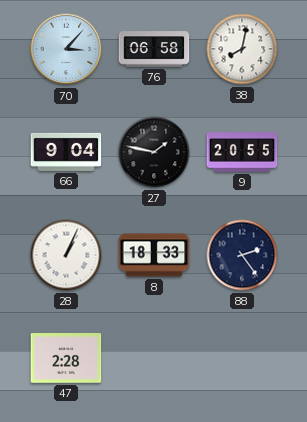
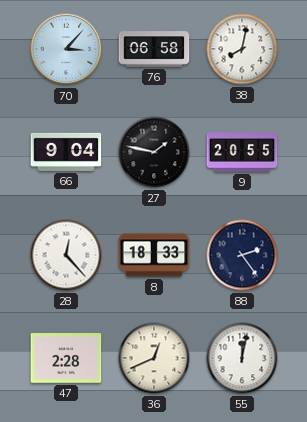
28: 1:04 -> 12:23
36: none -> 12:41
55: none -> 12:02
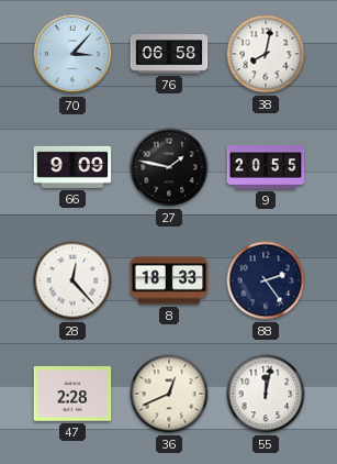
66: 9:04 -> 9:09
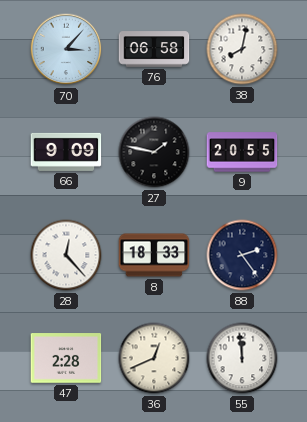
55: 12:02 -> 11:59
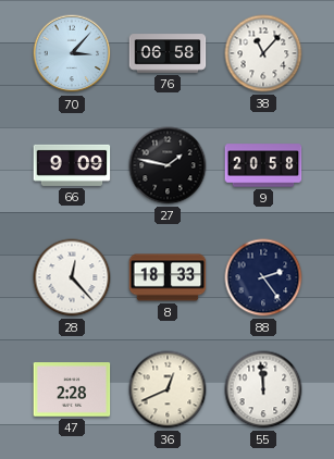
38: 8:02 -> 11:07
9: 20:55 -> 20:58
